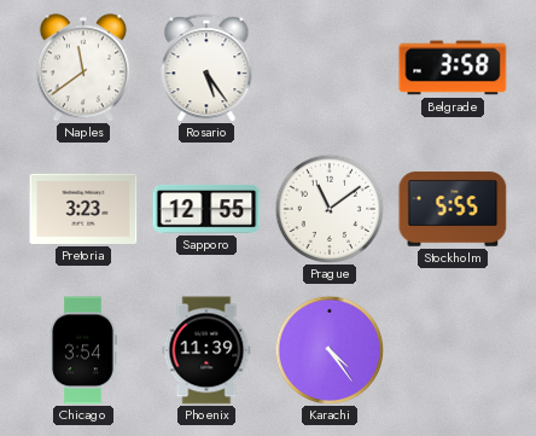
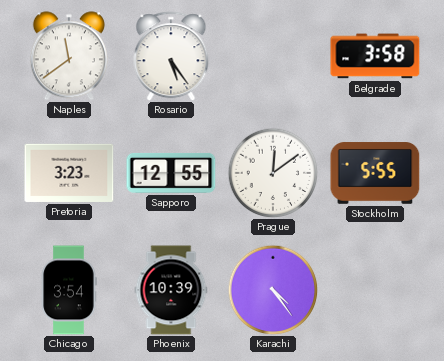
Prague: 11:09 -> 12:09
Phoenix: 11:39 -> 10:39
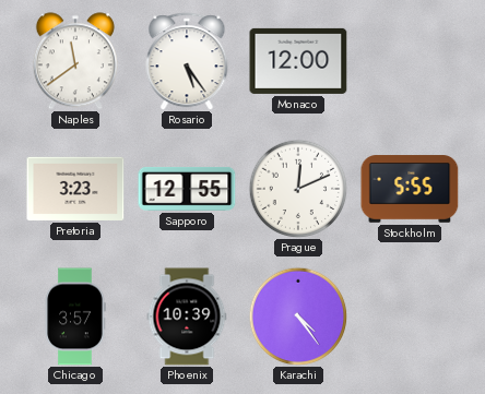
Monaco: none -> 12:00
Belgrade: 3:58 -> none
Prague: 12:09 -> 12:11
Chicago: 3:54 -> 3:57
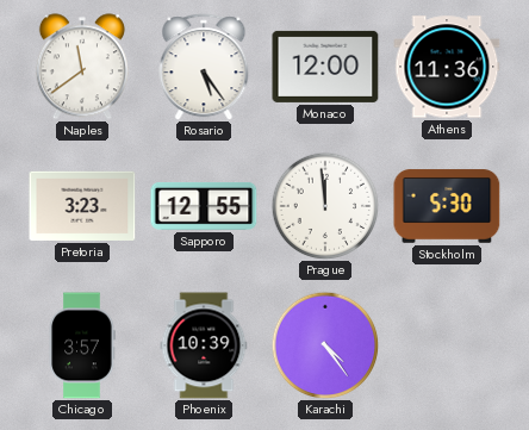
Athens: none -> 11:36
Prague: 12:11 -> 11:59
Stockholm: 5:55 -> 5:30
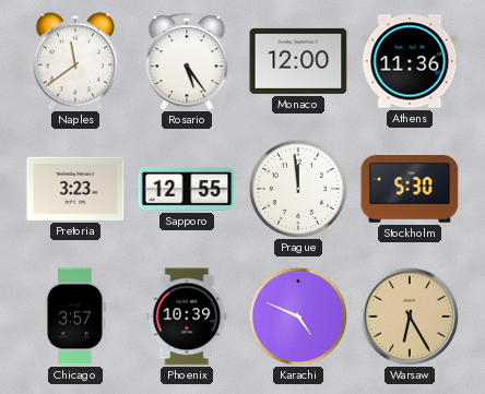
Karachi: 4:24 -> 4:49
Warsaw: none -> 6:25
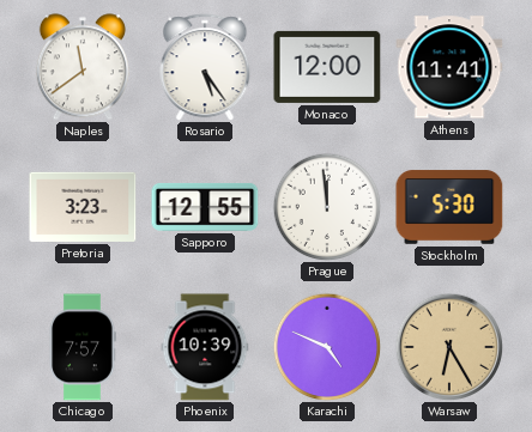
Athens: 11:36 -> 11:41
Chicago: 3:57 -> 7:57
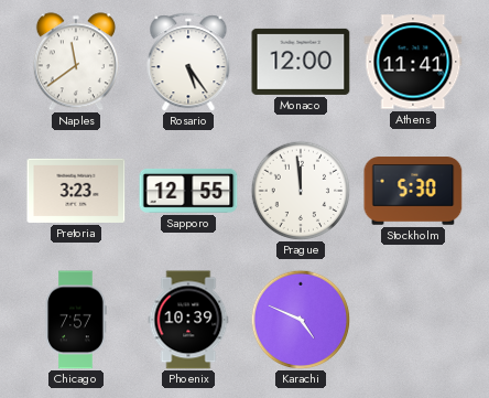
Warsaw: 6:25 -> none
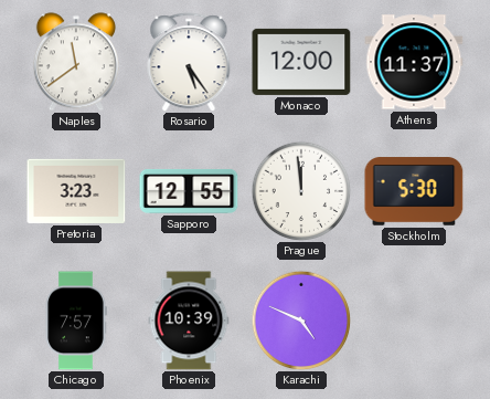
Athens: 11:41 -> 11:37
